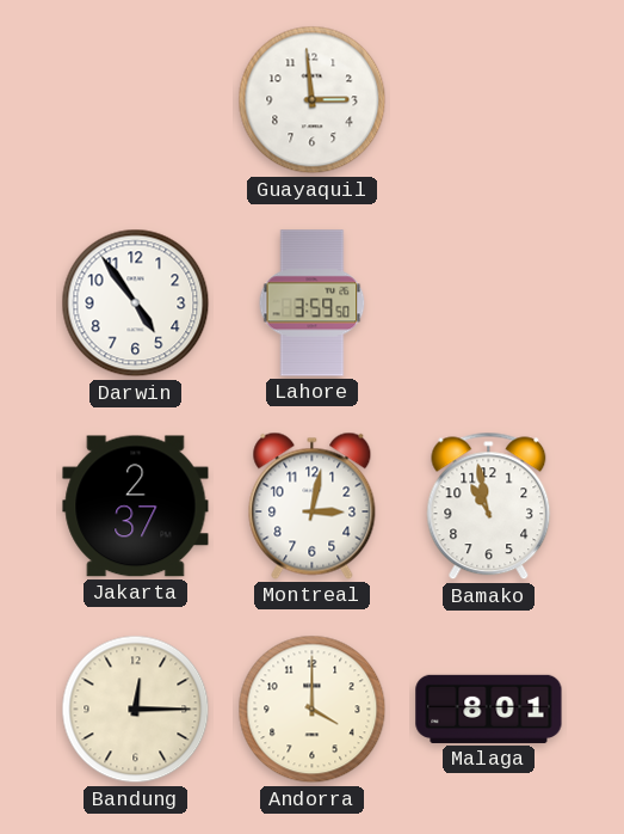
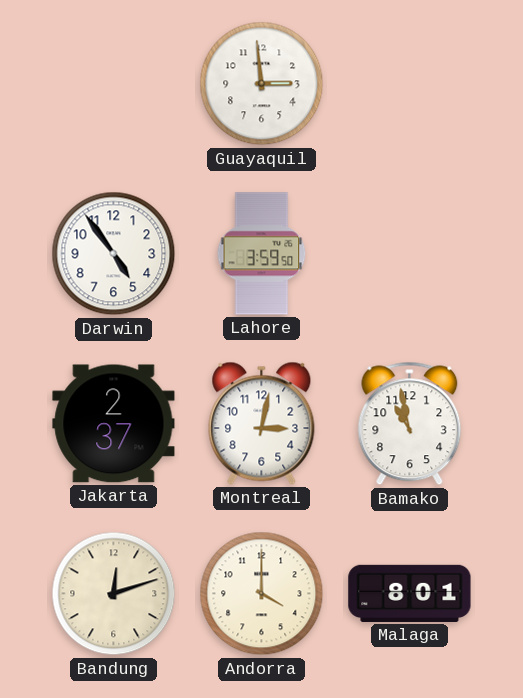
Bandung: 12:15 -> 12:12
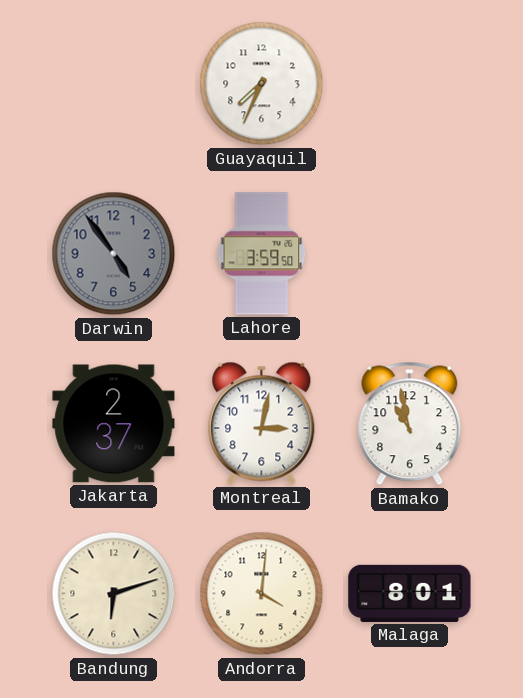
Guayaquil: 2:59 -> 7:34
Darwin dial: white -> grey
Bandung: 12:12 -> 6:12
Andorra: 4:00 -> 4:01
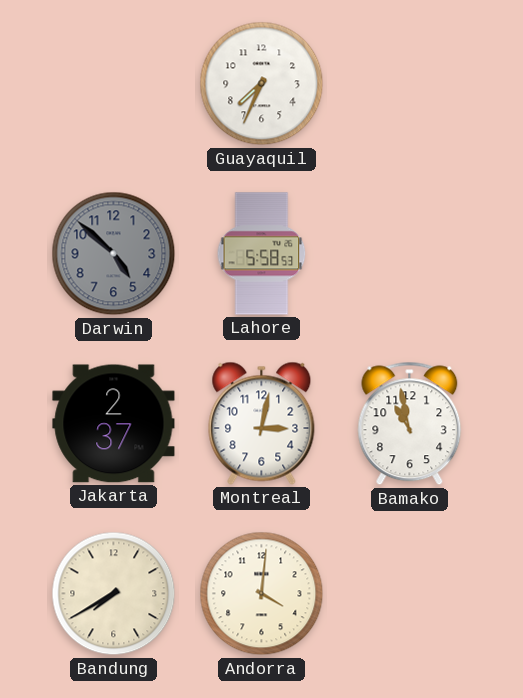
Darwin: 4:54 -> 4:52
Lahore: 3:59 -> 5:58
Bandung: 6:12 -> 7:40
Malaga: 8:01 -> none
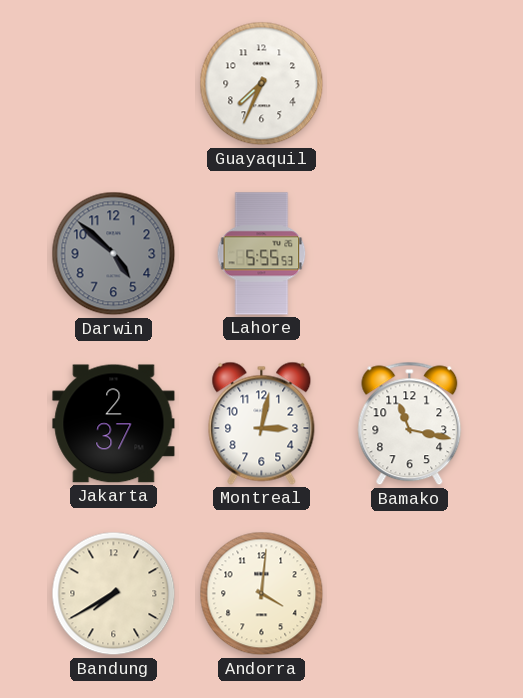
Lahore: 5:58 -> 5:55
Bamako: 10:58 -> 11:17
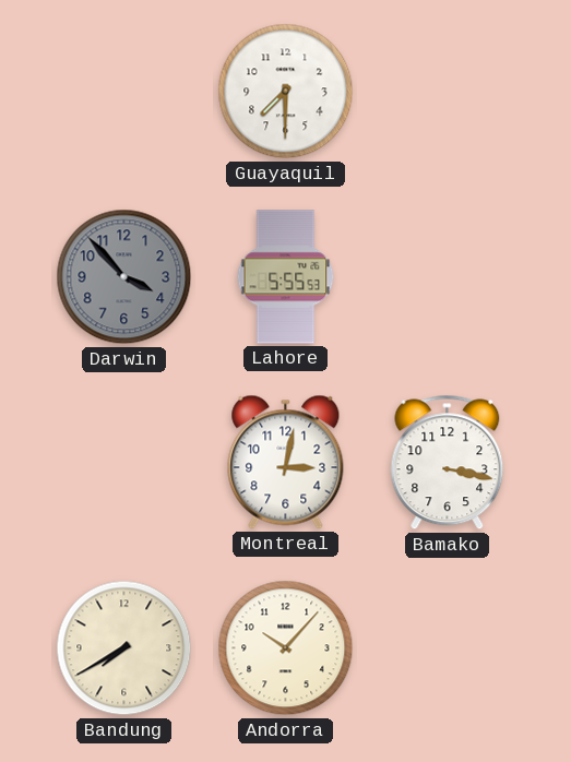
Guayaquil: 7:34 -> 7:30
Darwin: 4:52 -> 3:53
Jakarta: 2:37 -> none
Bamako: 11:17 -> 3:17
Andorra: 4:01 -> 10:07
